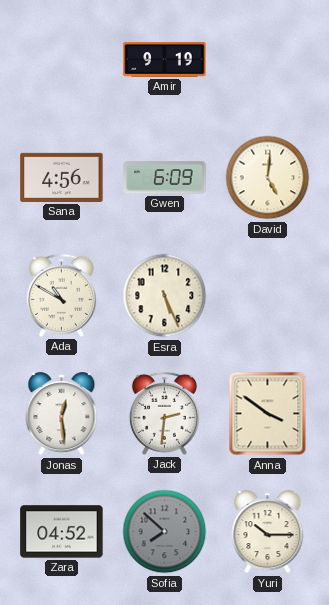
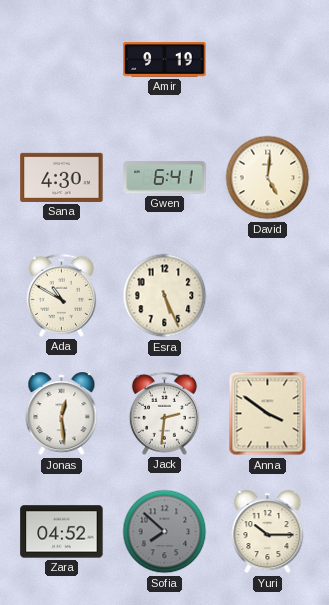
Sana: 4:56 -> 4:30
Gwen: 6:09 -> 6:41
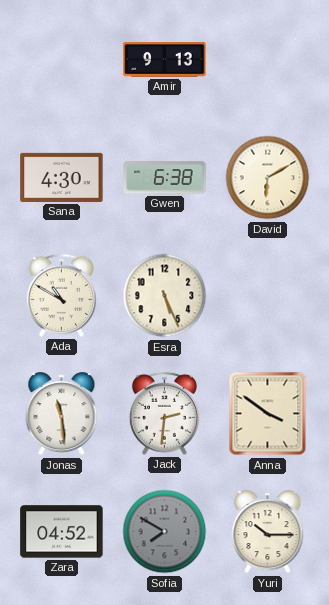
Amir: 9:19 -> 9:13
Gwen: 6:41 -> 6:38
David: 5:01 -> 6:10
Jonas: 12:29 -> 11:29
Sofia: 7:52 -> 7:50
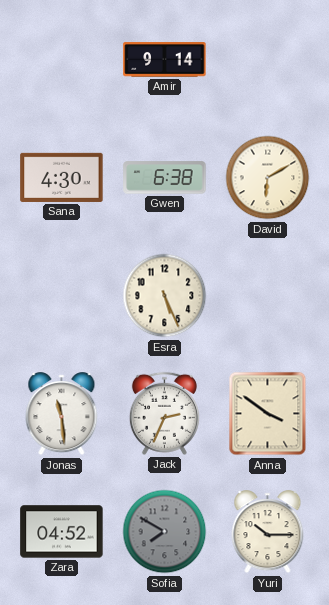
Amir: 9:13 -> 9:14
Ada: 10:50 -> none
Jack: 2:31 -> 2:34
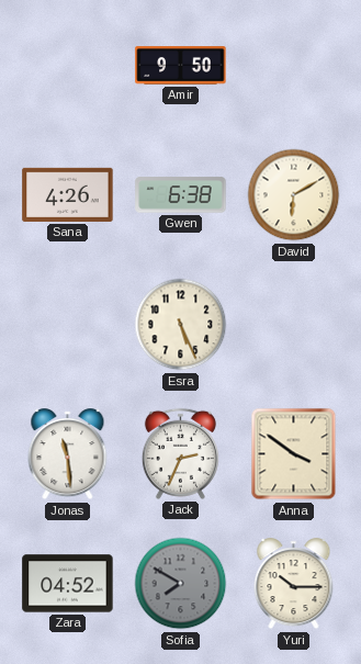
Amir: 9:14 -> 9:50
Sana: 4:30 -> 4:26
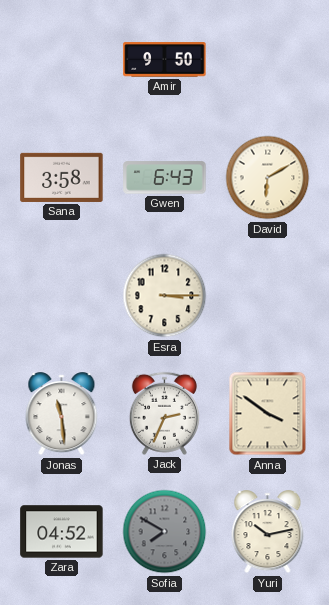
Sana: 4:26 -> 3:58
Gwen: 6:38 -> 6:43
Esra: 5:26 -> 3:15
Yuri: 10:15 -> 10:13
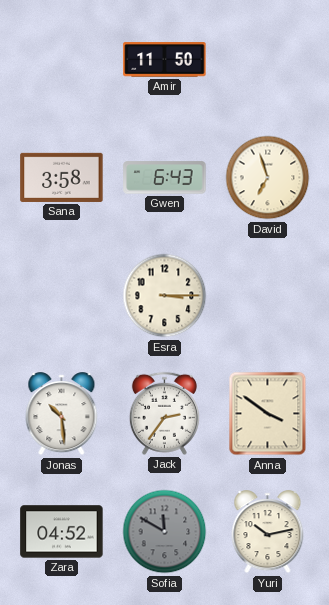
Amir: 9:50 -> 11:50
David: 6:10 -> 6:57
Jonas: 11:29 -> 10:29
Jack: 2:34 -> 2:36
Sofia: 7:50 -> 11:50
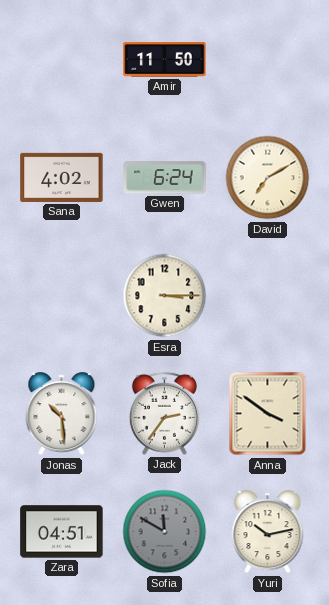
Sana: 3:58 -> 4:02
Gwen: 6:43 -> 6:24
David: 6:57 -> 7:10
Zara: 04:52 -> 04:51
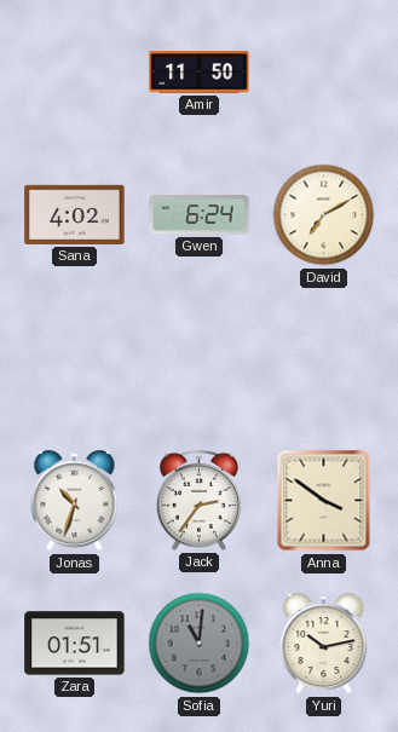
Esra: 3:15 -> none
Jonas: 10:29 -> 10:33
Zara: 04:51 -> 01:51
Sofia: 11:50 -> 11:01
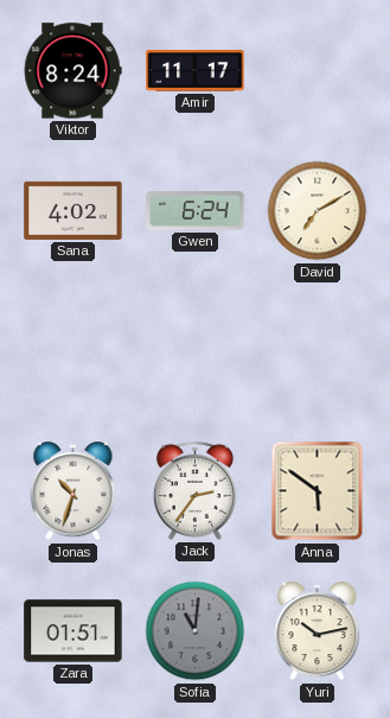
Viktor: none -> 8:24
Amir: 11:50 -> 11:17
Anna: 3:51 -> 5:51
